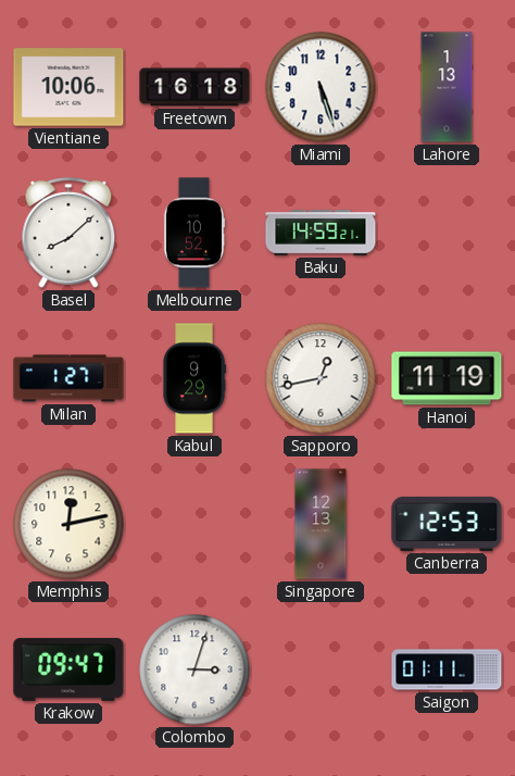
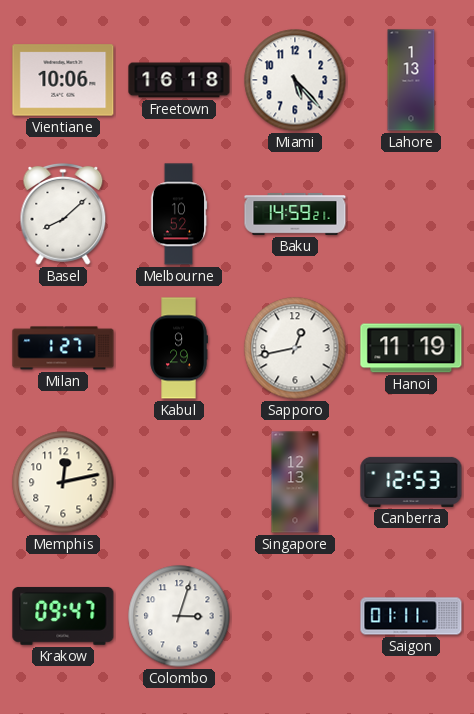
Miami: 5:27 -> 5:23
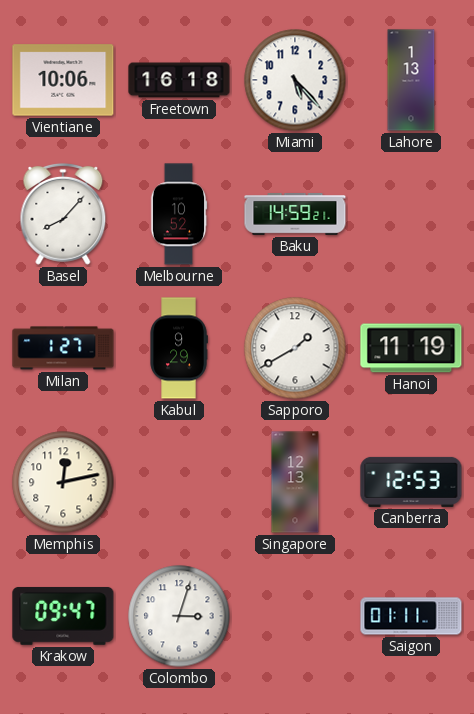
Basel: 8:08 -> 8:07
Sapporo: 12:43 -> 1:40
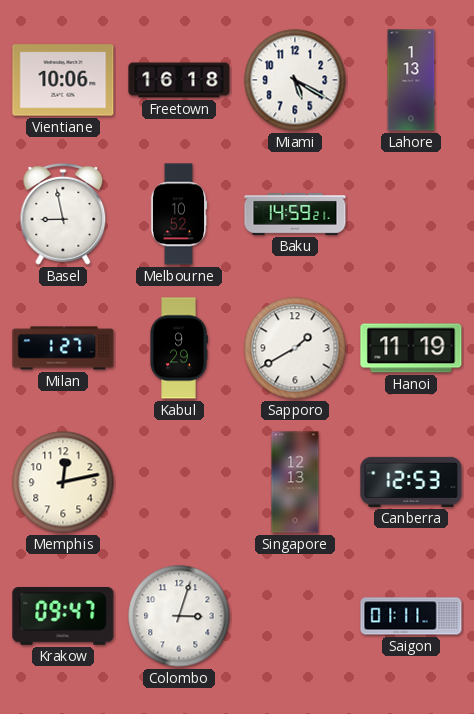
Miami: 5:23 -> 5:20
Basel: 8:07 -> 8:58
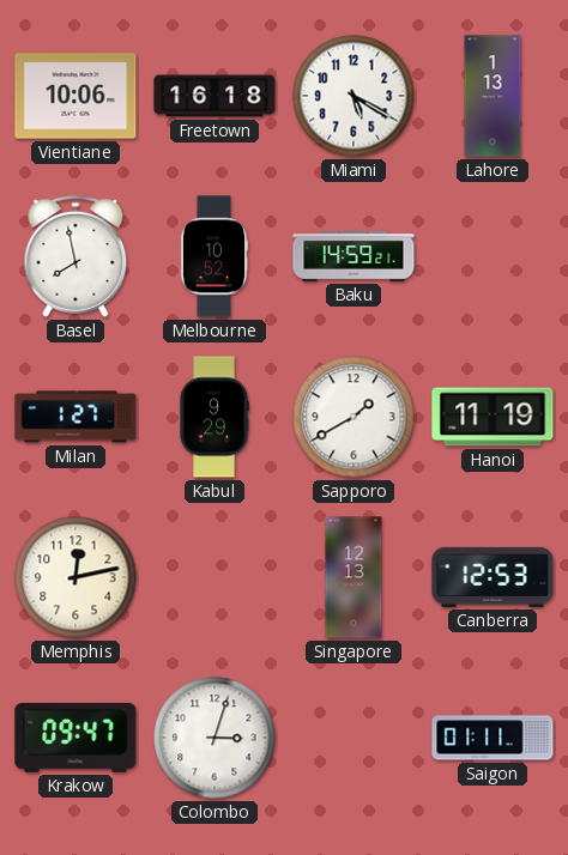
Basel: 8:58 -> 7:58
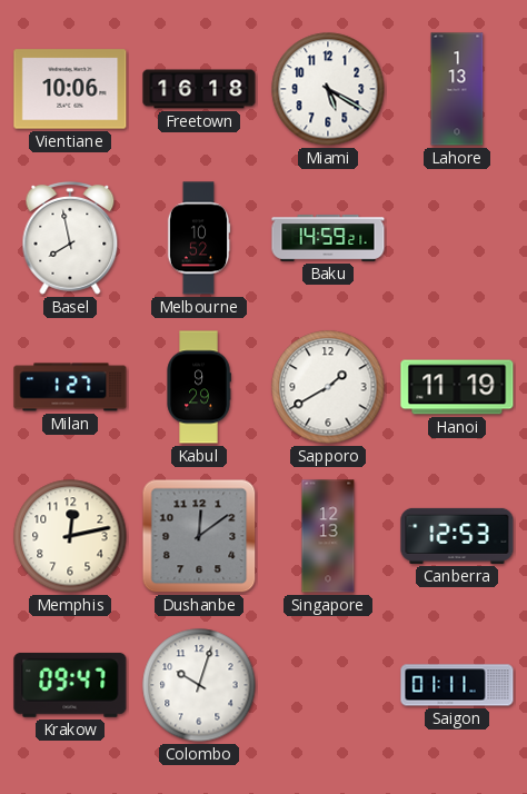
Dushanbe: none -> 12:09
Colombo: 3:03 -> 10:03
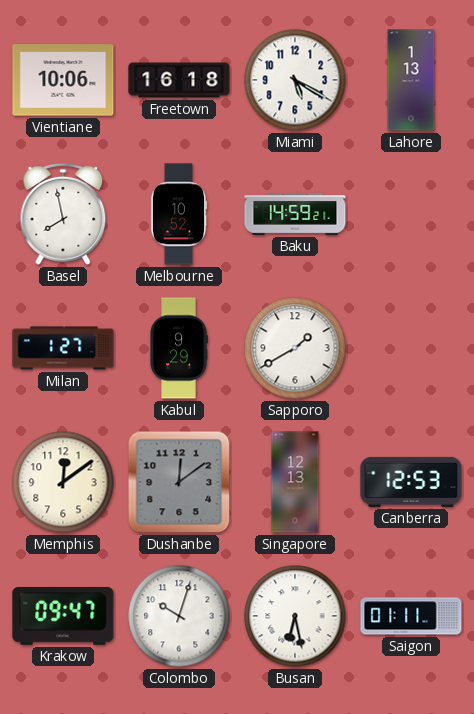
Hanoi: 11:19 -> none
Memphis: 12:13 -> 12:09
Busan: none -> 6:28
